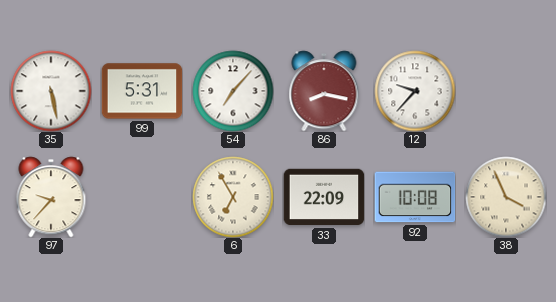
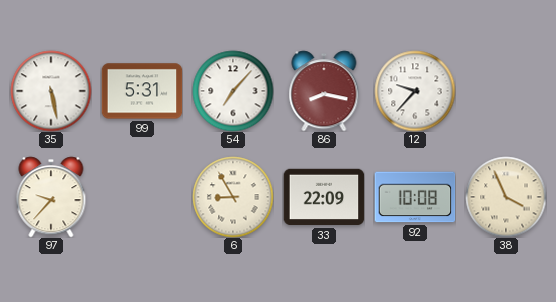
6: 6:55 -> 8:55
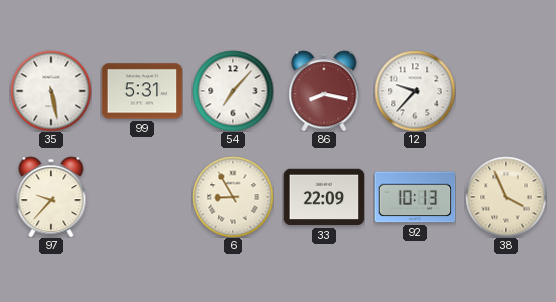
92: 10:08 -> 10:13
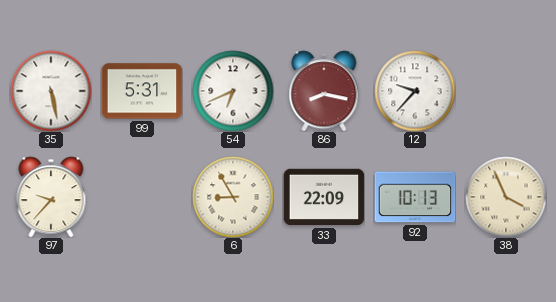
54: 7:07 -> 6:41
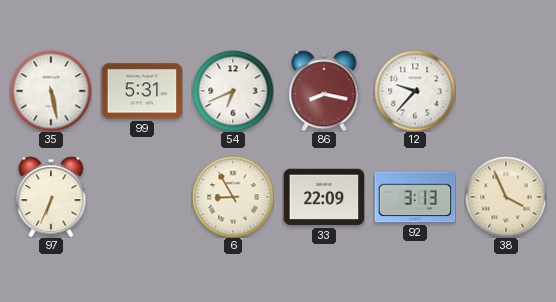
97: 9:37 -> 6:34
92: 10:13 -> 3:13
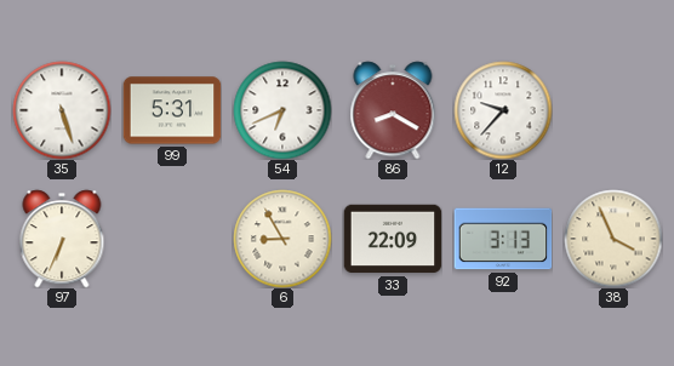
35: 5:28 -> 5:27
86: 8:17 -> 8:20
